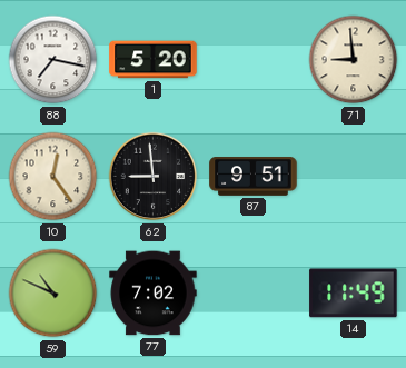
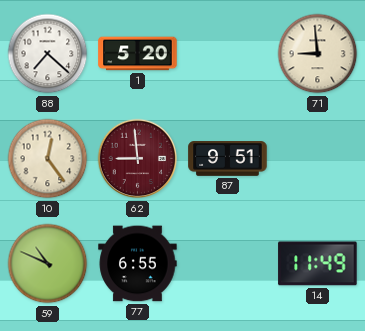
88: 7:17 -> 7:22
62 dial: black -> burgundy
77: 7:02 -> 6:55
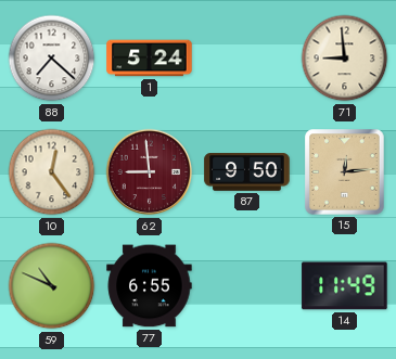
1: 5:20 -> 5:24
87: 9:51 -> 9:50
15: none -> 12:14
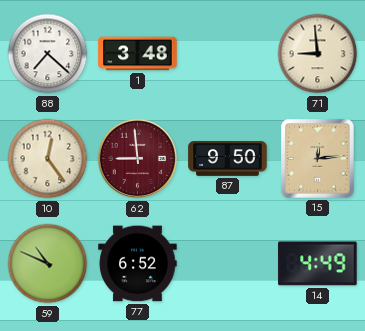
1: 5:24 -> 3:48
77: 6:55 -> 6:52
14: 11:49 -> 4:49
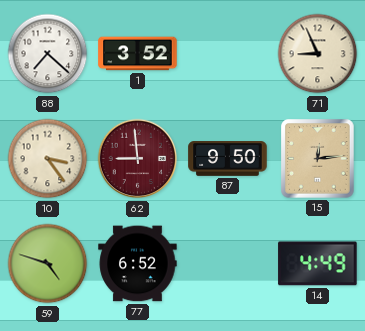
1: 3:48 -> 3:52
71: 8:59 -> 8:56
10: 12:24 -> 3:24
59: 10:49 -> 4:48
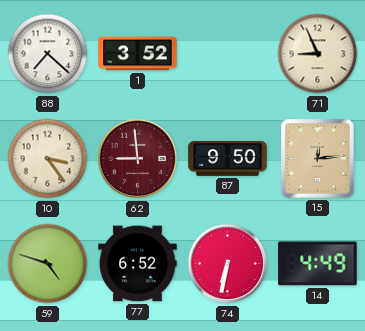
74: none -> 6:32
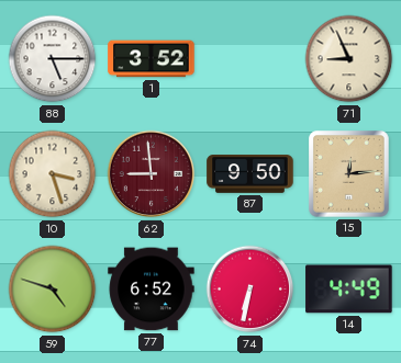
88: 7:22 -> 5:15
10: 3:24 -> 3:27
